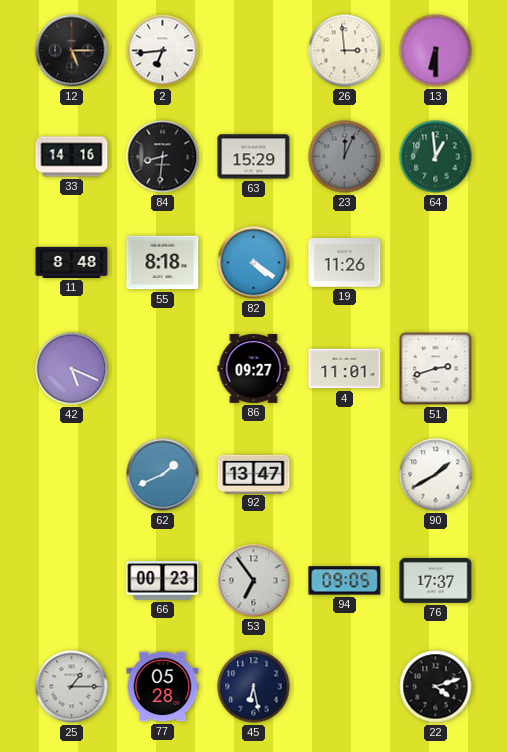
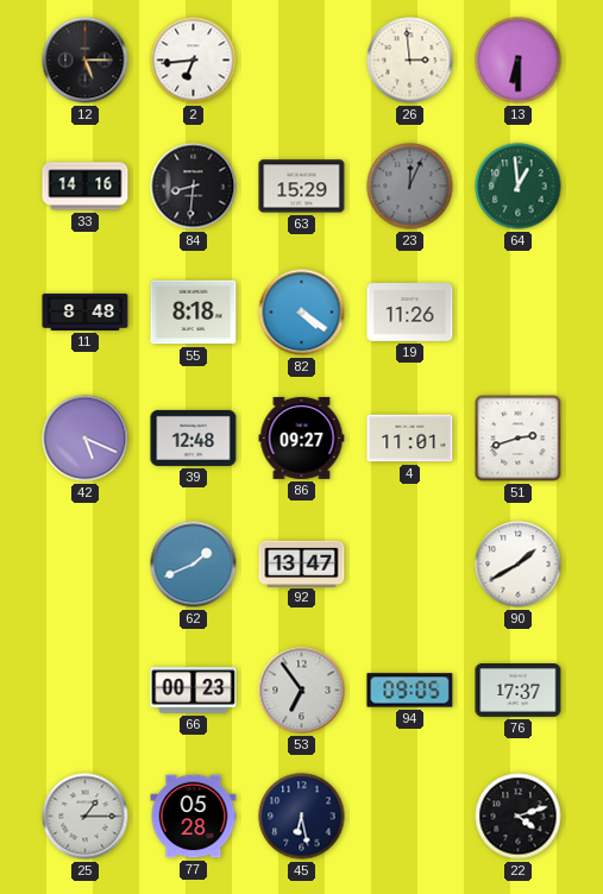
39: none -> 12:48
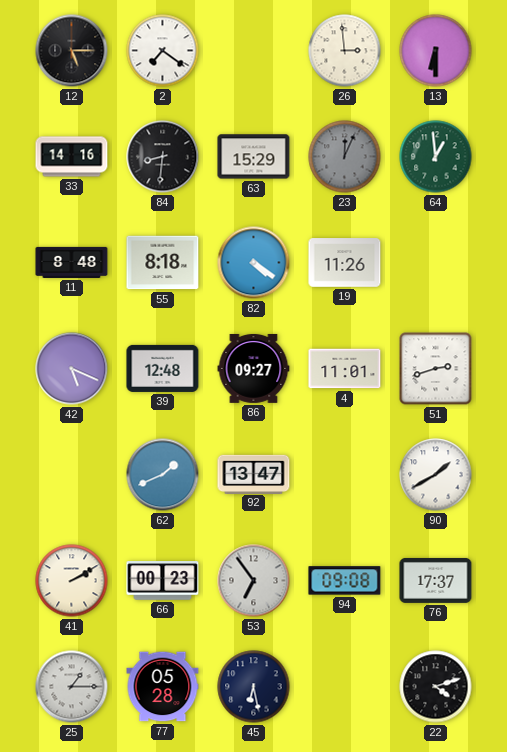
2: 6:44 -> 7:21
41: none -> 2:10
94: 09:05 -> 09:08
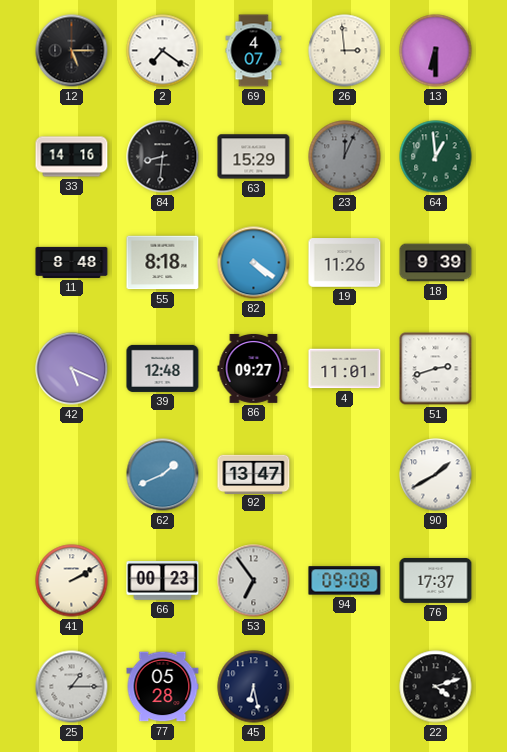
69: none -> 4:07
18: none -> 9:39
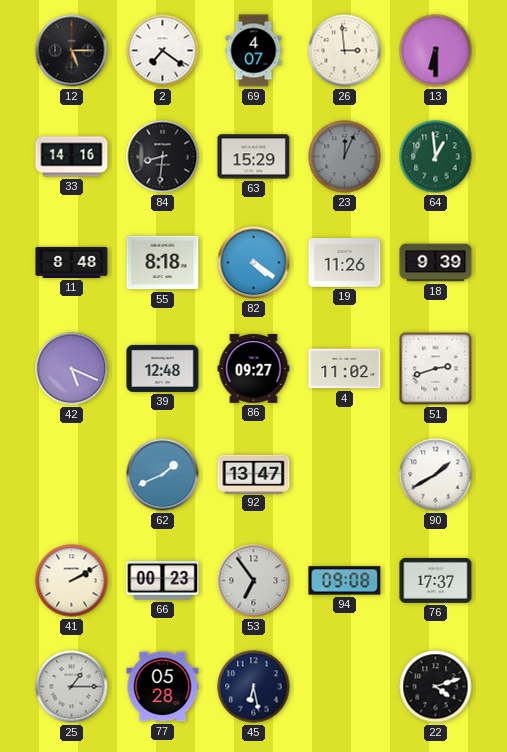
4: 11:01 -> 11:02
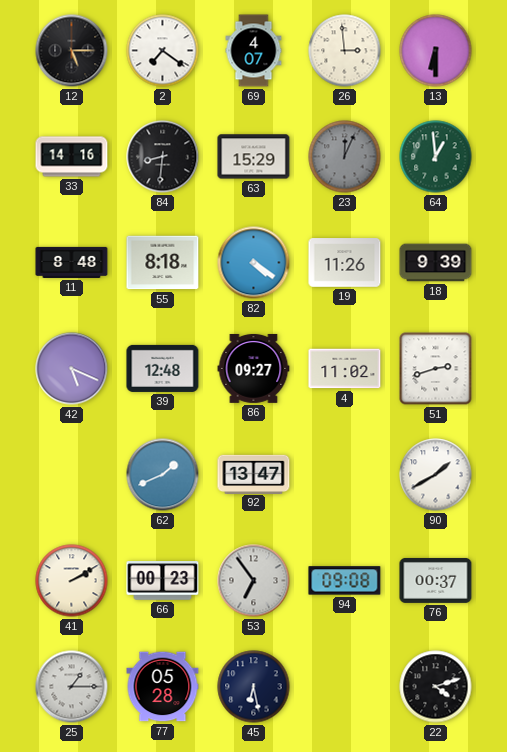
76: 17:37 -> 00:37
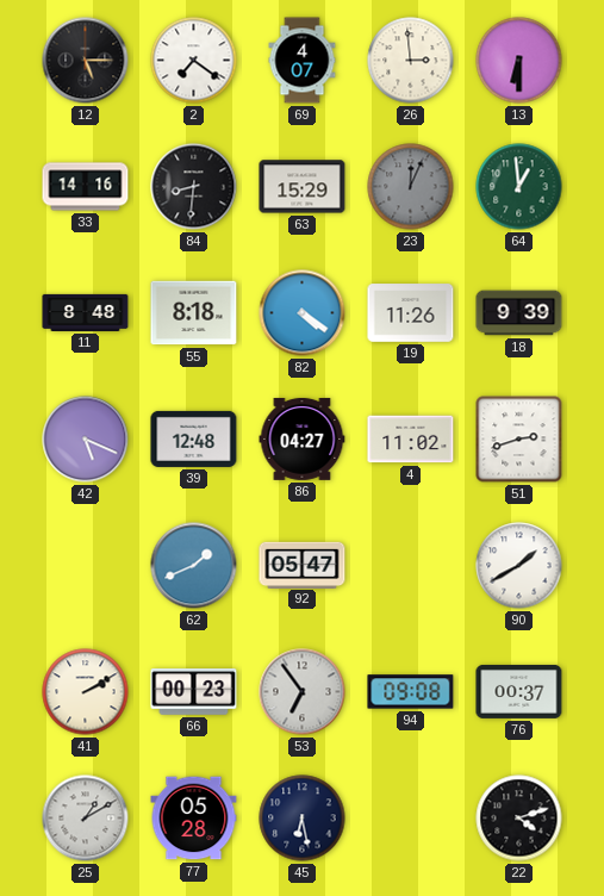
86: 09:27 -> 04:27
92: 13:47 -> 05:47
25: 1:15 -> 1:10
